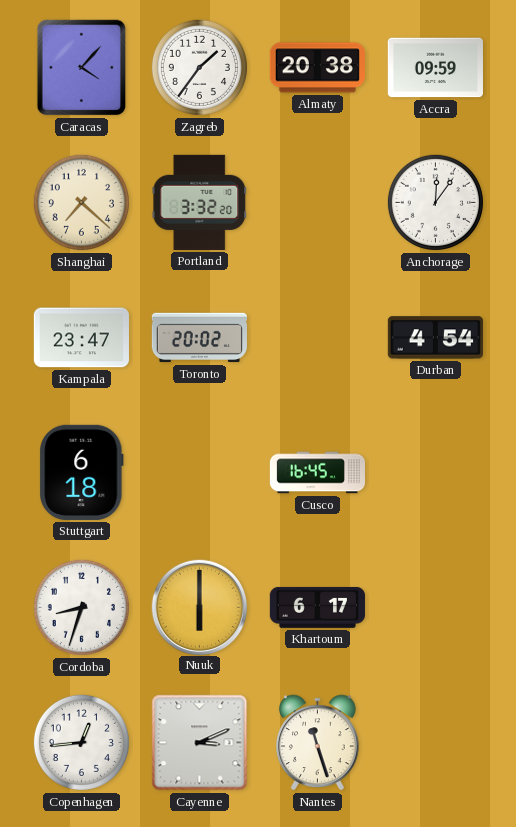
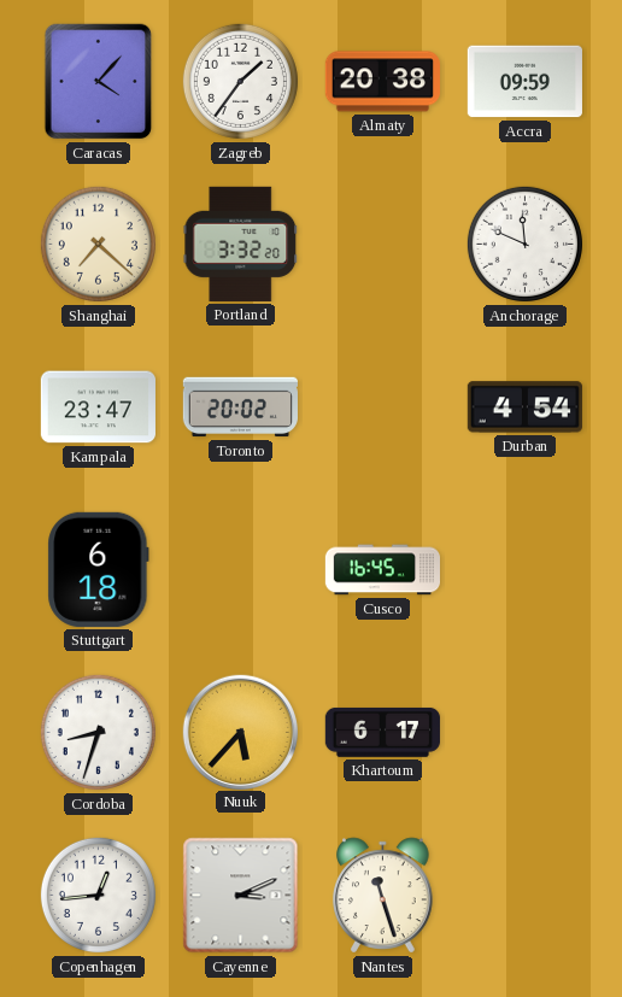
Anchorage: 12:06 -> 11:49
Nuuk: 6:00 -> 5:37
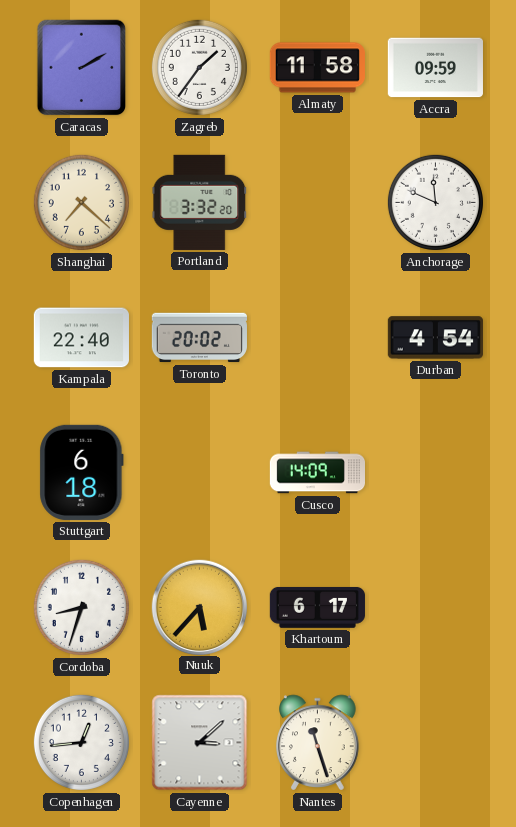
Caracas: 4:07 -> 2:10
Almaty: 20:38 -> 11:58
Kampala: 23:47 -> 22:40
Cusco: 16:45 -> 14:09
Cayenne: 3:11 -> 3:08
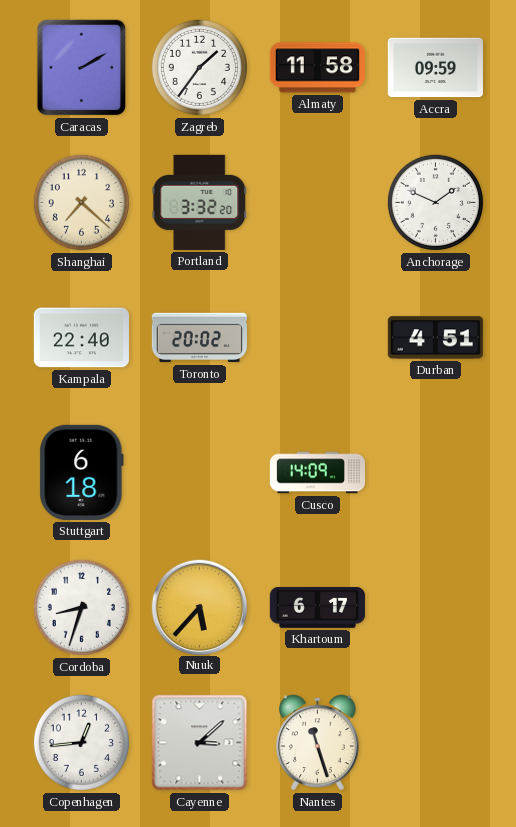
Anchorage: 11:49 -> 1:49
Durban: 4:54 -> 4:51
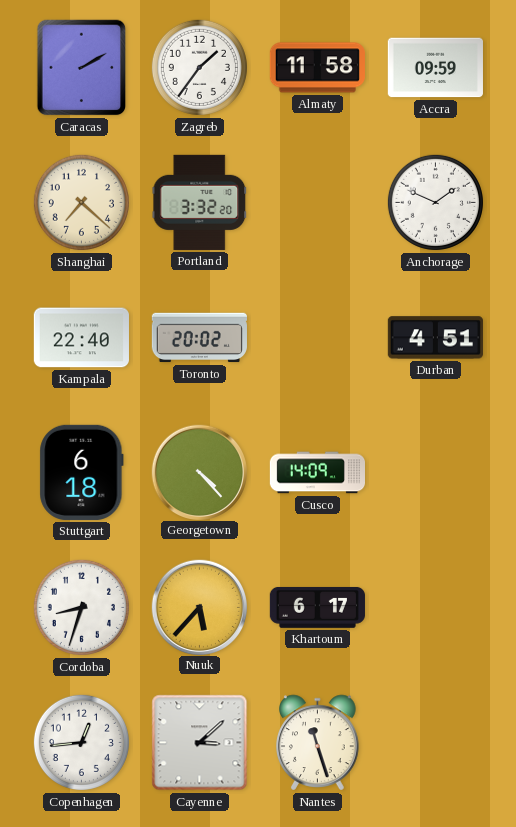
Georgetown: none -> 4:23
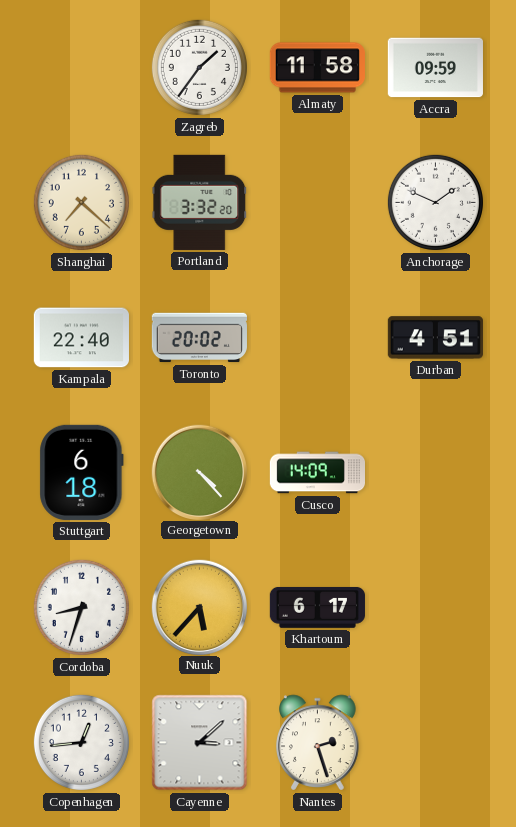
Caracas: 2:10 -> none
Nantes: 11:27 -> 2:27
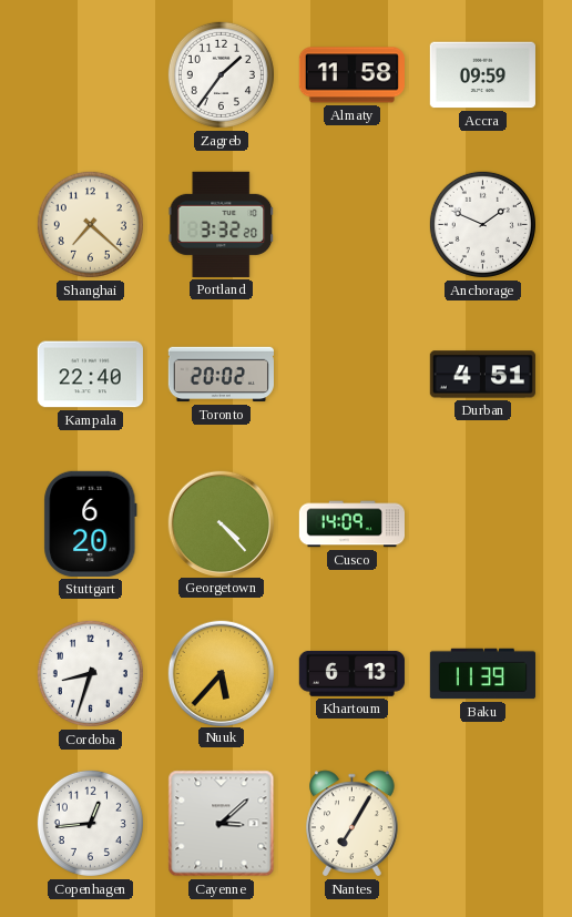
Stuttgart: 6:18 -> 6:20
Khartoum: 6:17 -> 6:13
Baku: none -> 11:39
Nantes: 2:27 -> 7:05
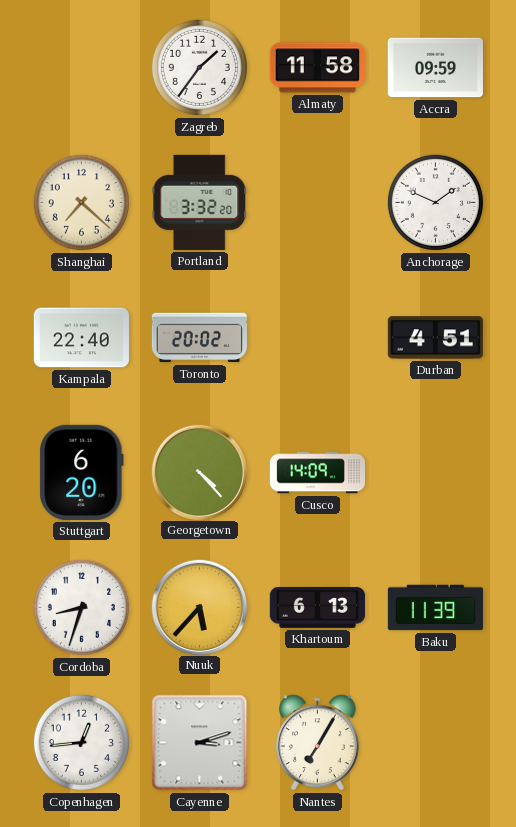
Cayenne: 3:08 -> 3:12
